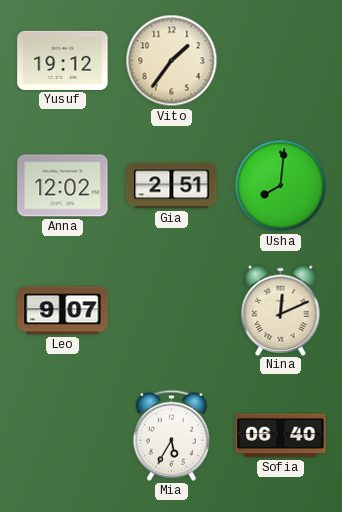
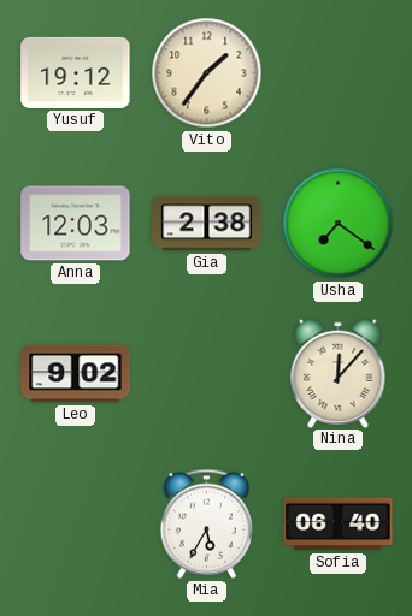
Anna: 12:02 -> 12:03
Gia: 2:51 -> 2:38
Usha: 8:01 -> 7:21
Leo: 9:07 -> 9:02
Nina: 12:11 -> 12:07
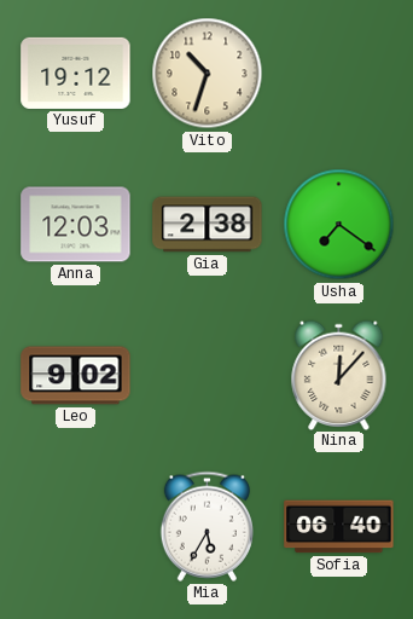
Vito: 1:36 -> 10:33
